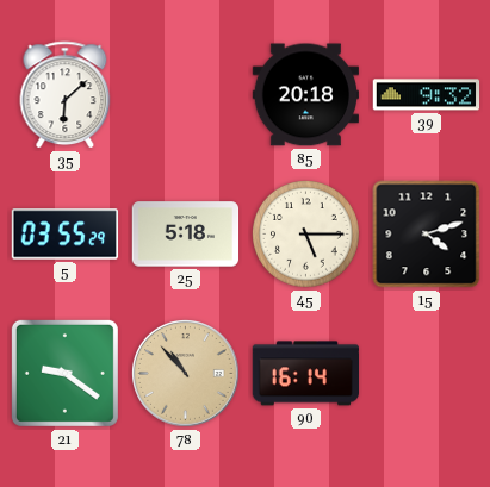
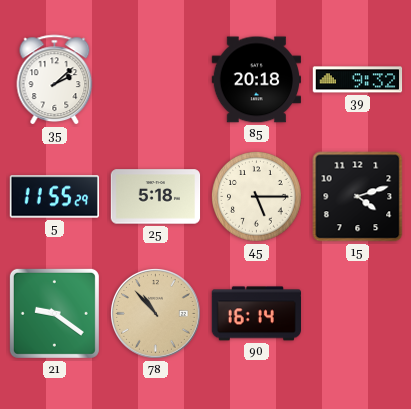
35: 6:08 -> 2:08
5: 03:55 -> 11:55
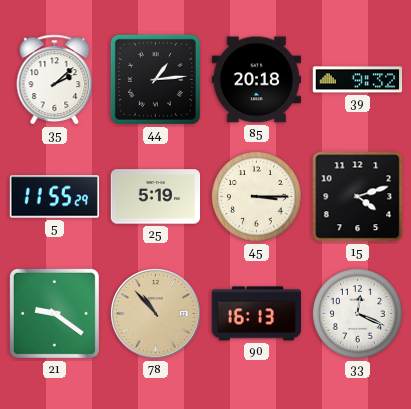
44: none -> 1:14
25: 5:18 -> 5:19
45: 5:15 -> 3:15
90: 16:14 -> 16:13
33: none -> 12:19
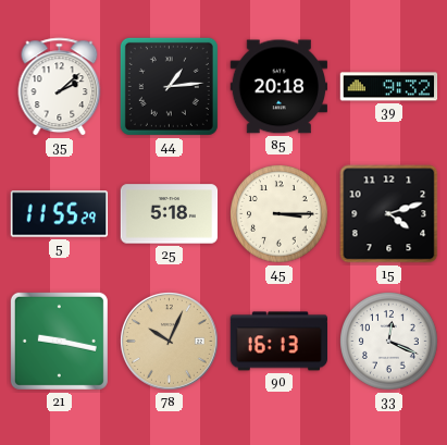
25: 5:19 -> 5:18
21: 9:21 -> 9:17
78: 10:53 -> 10:04
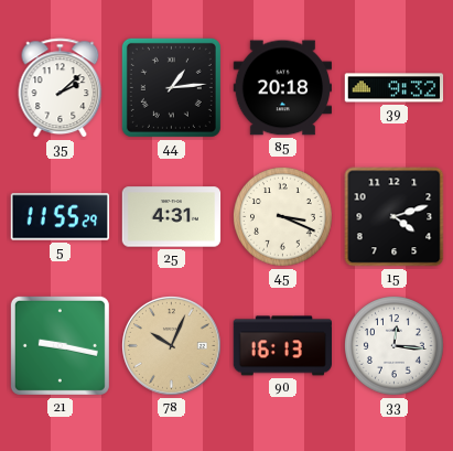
25: 5:18 -> 4:31
45: 3:15 -> 3:19
33: 12:19 -> 12:16
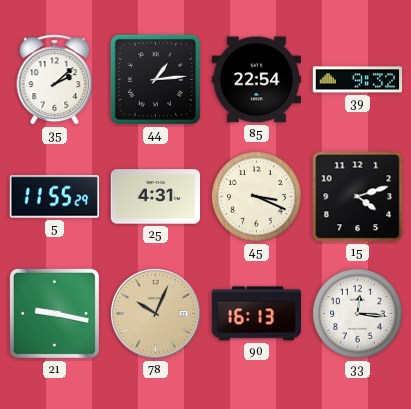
85: 20:18 -> 22:54
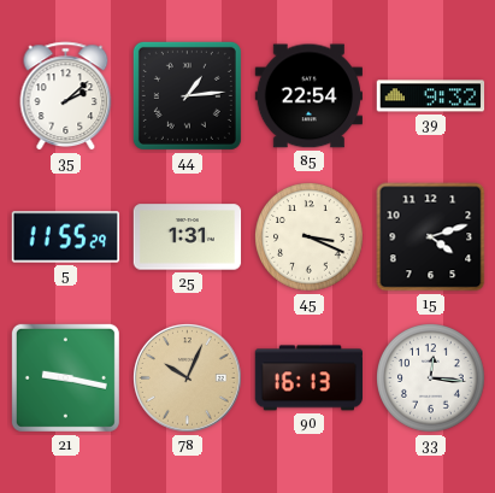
25: 4:31 -> 1:31
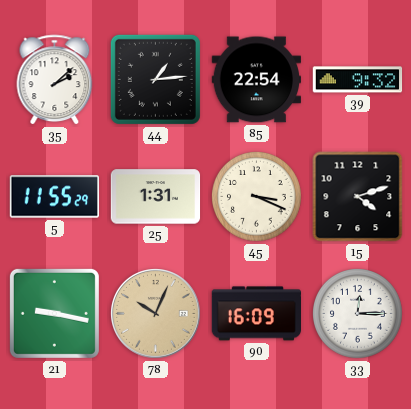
90: 16:13 -> 16:09
33: 12:16 -> 12:15
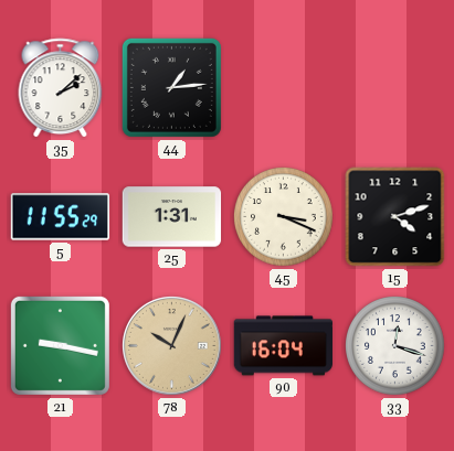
85: 22:54 -> none
39: 9:32 -> none
90: 16:09 -> 16:04
33: 12:15 -> 12:18
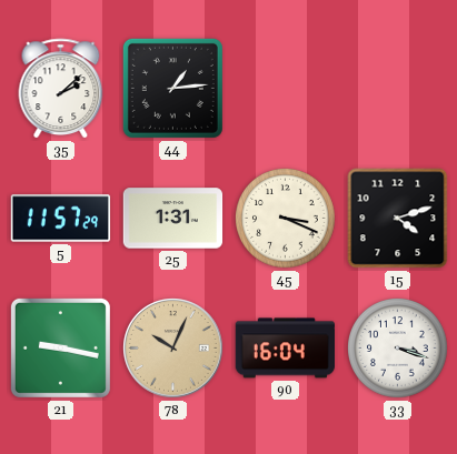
5: 11:55 -> 11:57
33: 12:18 -> 3:18
